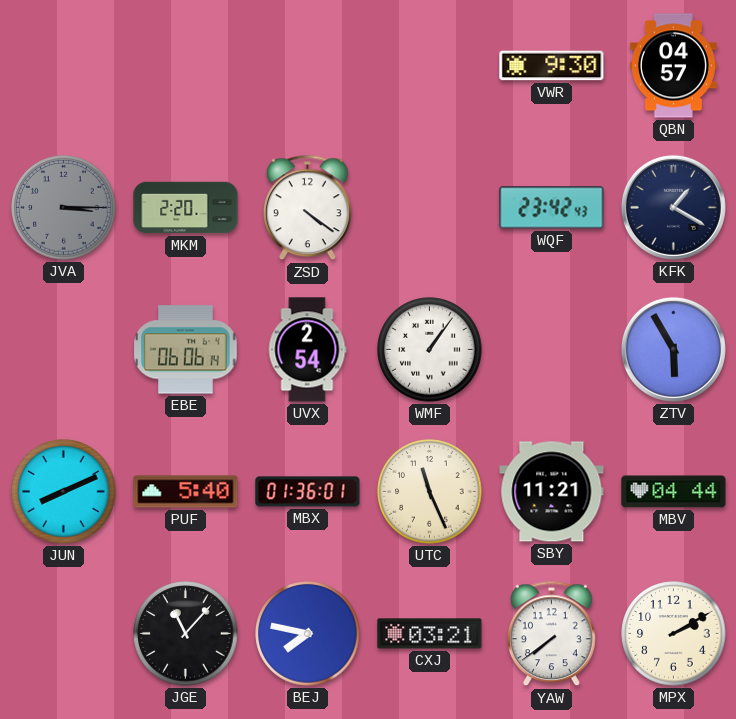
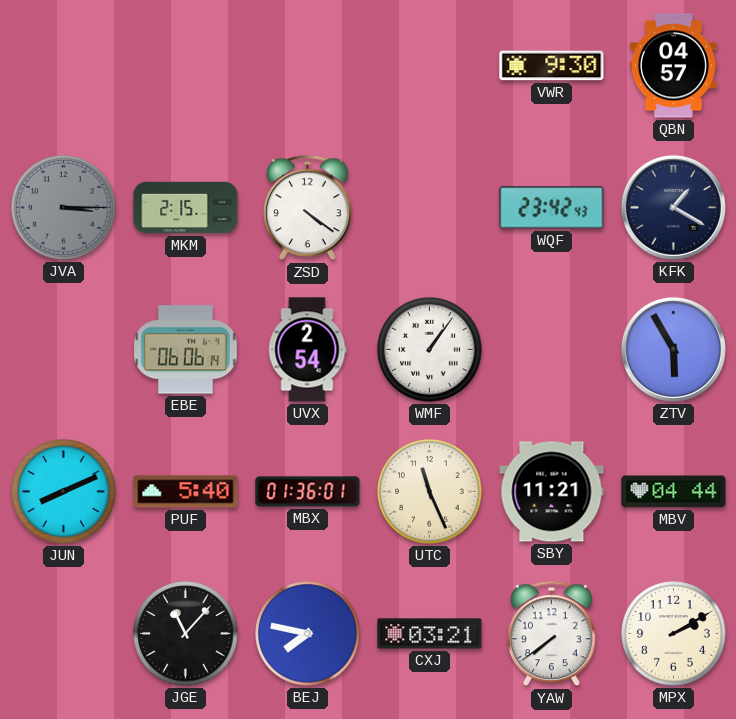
MKM: 2:20 -> 2:15
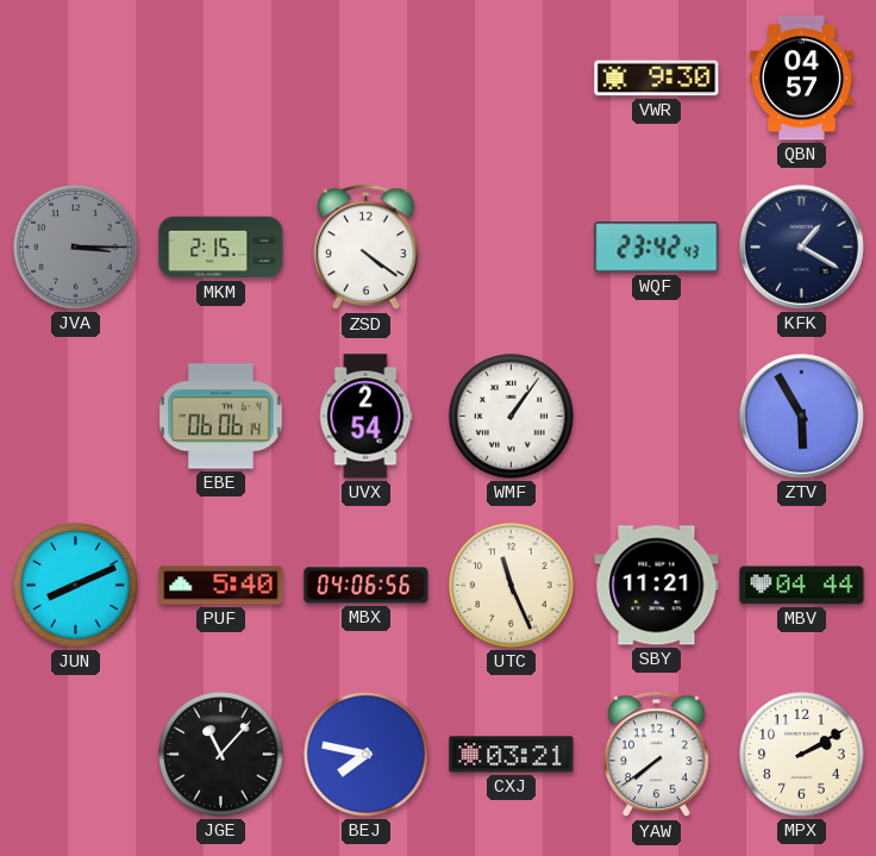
MBX: 01:36 -> 04:06
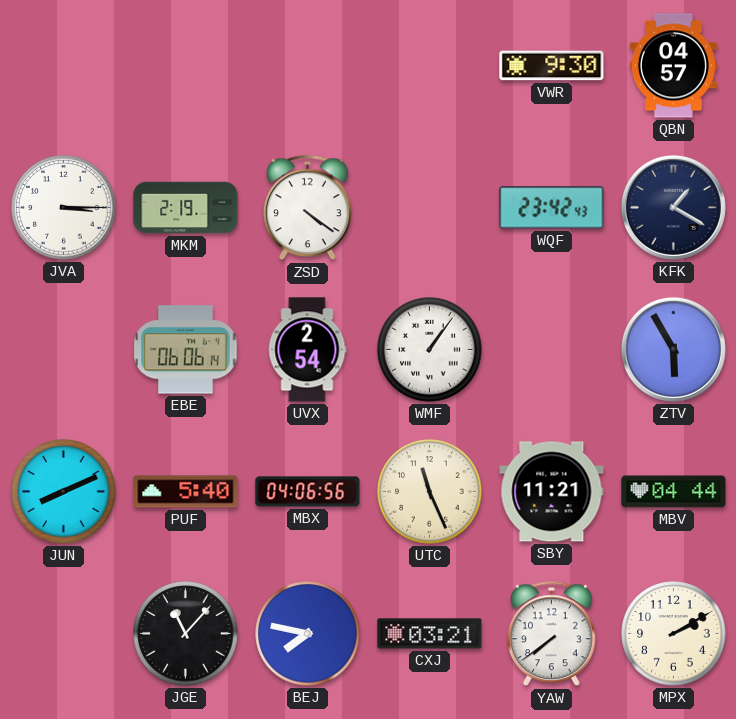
JVA dial: grey -> white
MKM: 2:15 -> 2:19
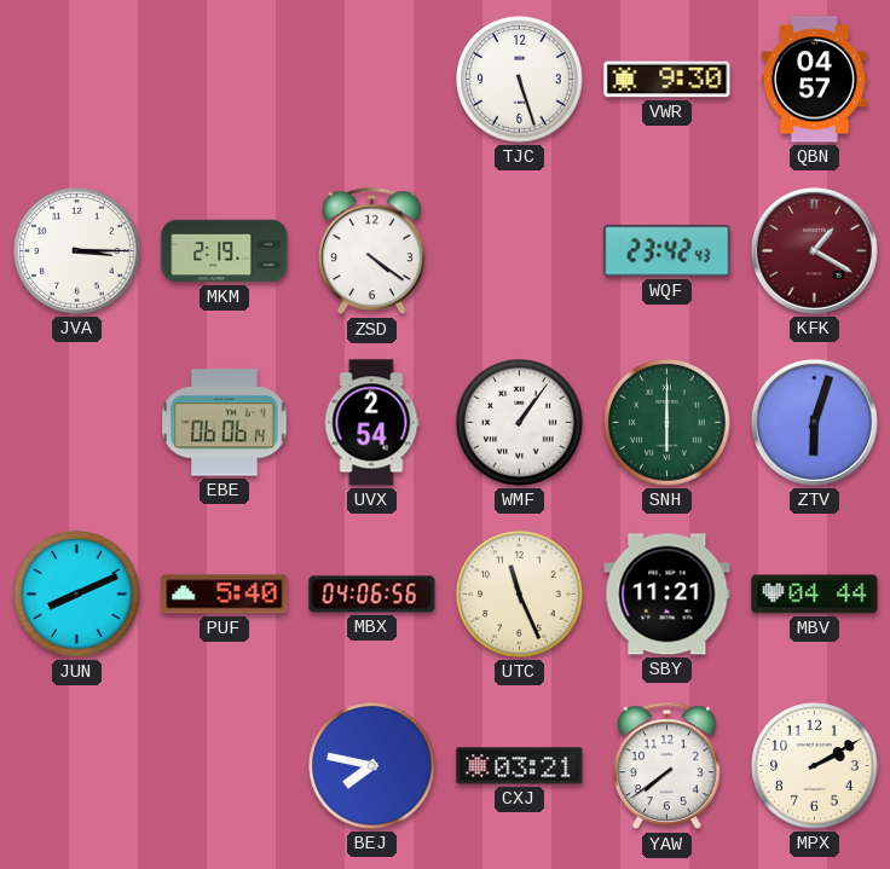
TJC: none -> 5:27
KFK dial: navy -> burgundy
SNH: none -> 6:00
ZTV: 5:55 -> 6:03
JGE: 11:07 -> none
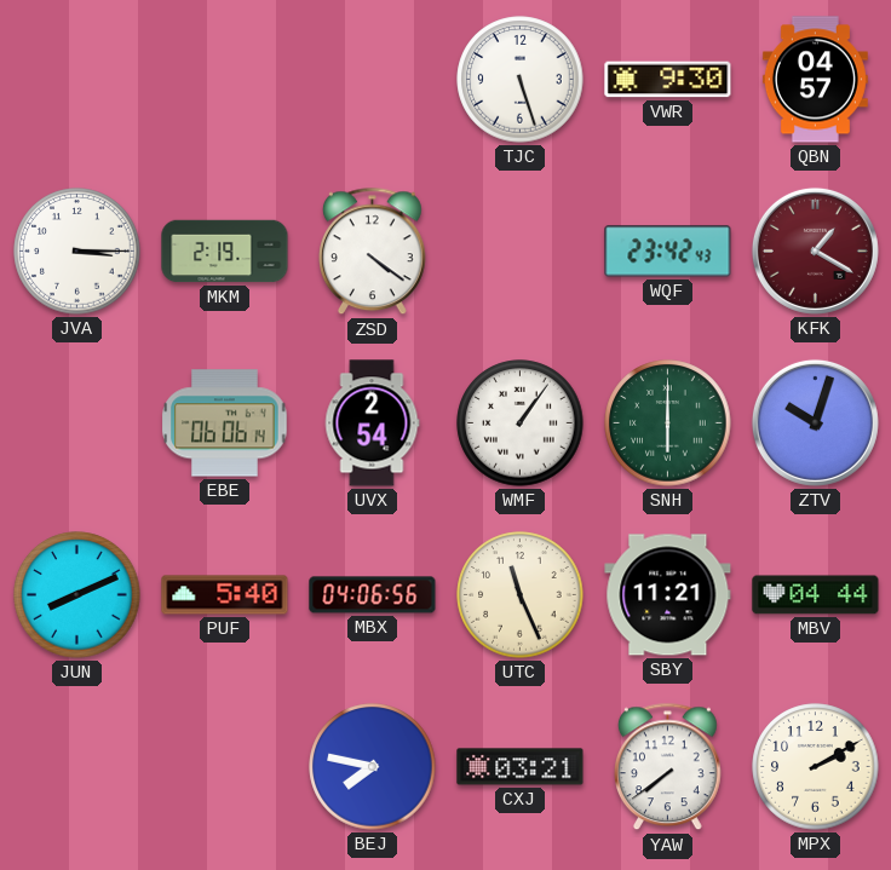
ZTV: 6:03 -> 10:03
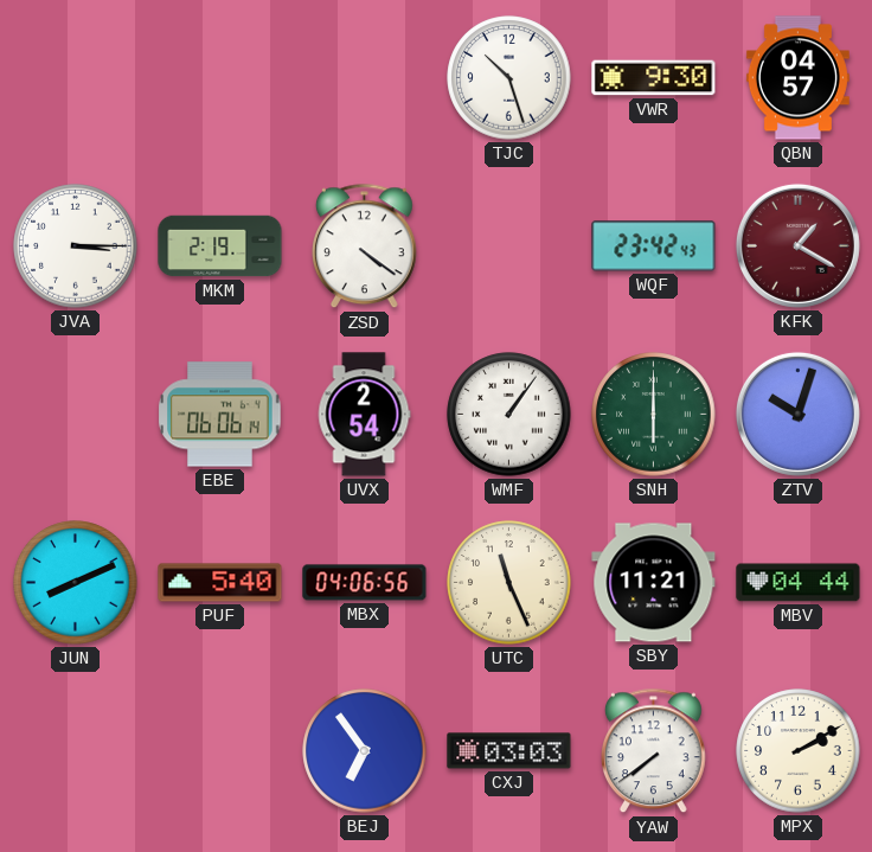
TJC: 5:27 -> 10:27
BEJ: 7:47 -> 6:54
CXJ: 03:21 -> 03:03
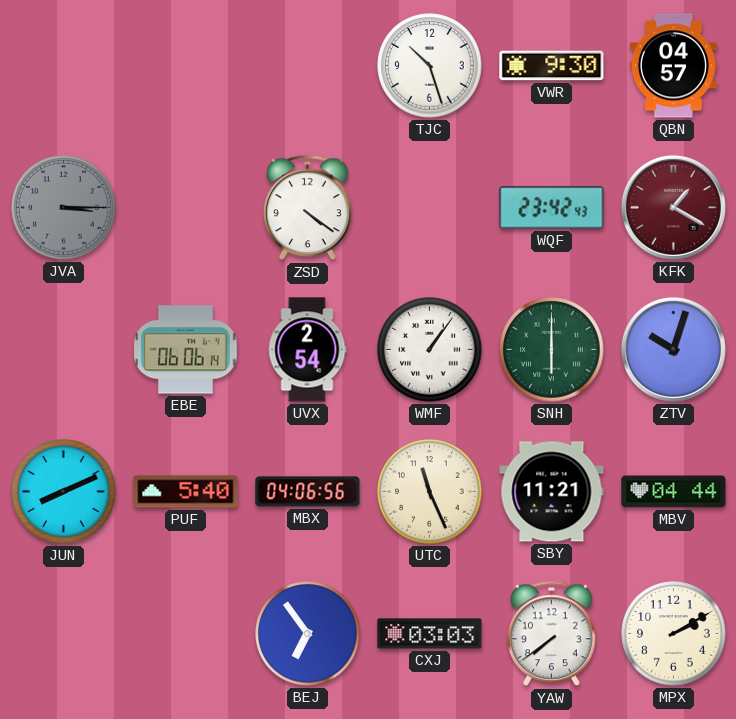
JVA dial: white -> grey
MKM: 2:19 -> none
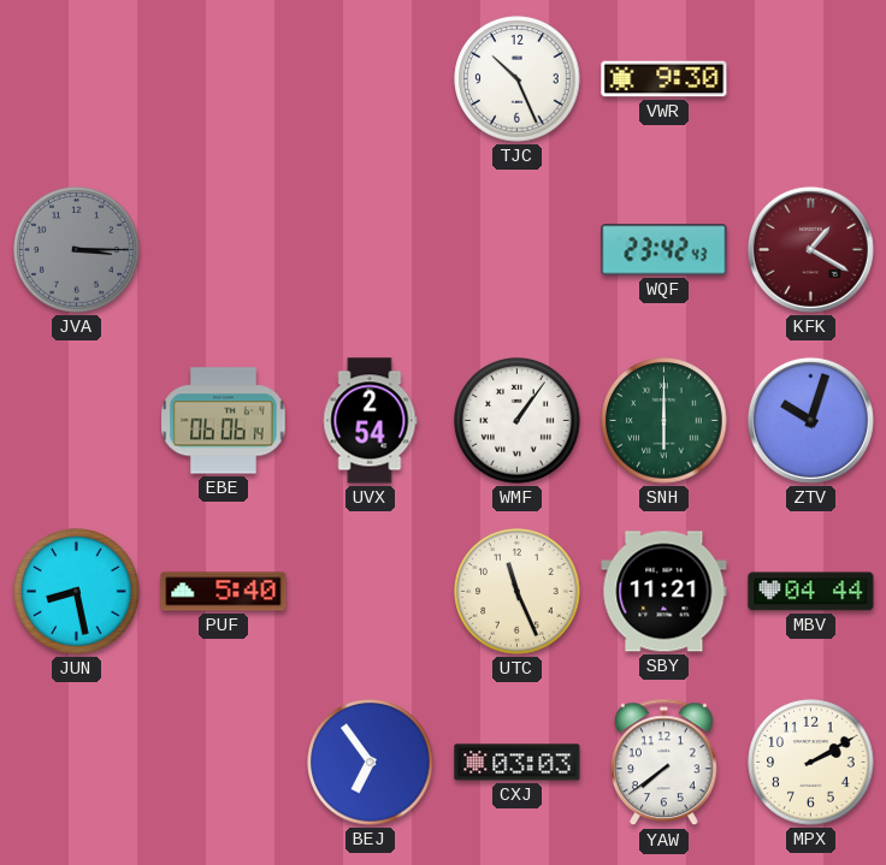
TJC: 10:27 -> 10:26
QBN: 04:57 -> none
ZSD: 4:21 -> none
JUN: 8:11 -> 8:28
MBX: 04:06 -> none
